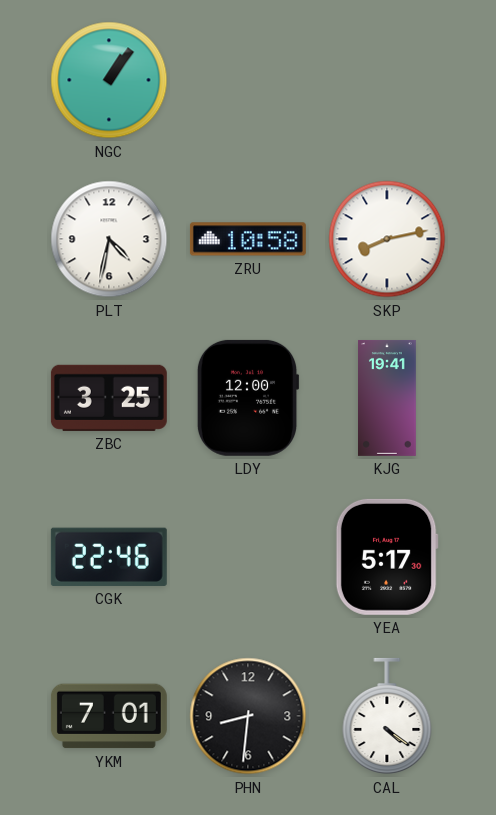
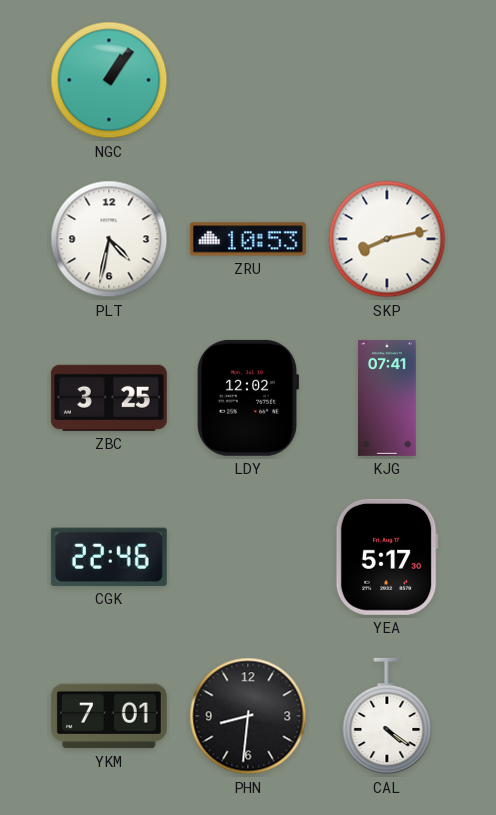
ZRU: 10:58 -> 10:53
LDY: 12:00 -> 12:02
KJG: 19:41 -> 07:41
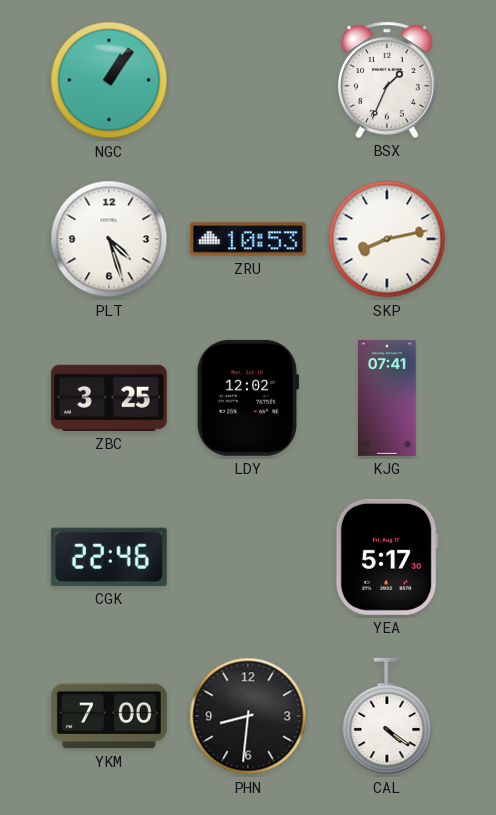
BSX: none -> 1:34
PLT: 4:32 -> 4:27
YKM: 7:01 -> 7:00
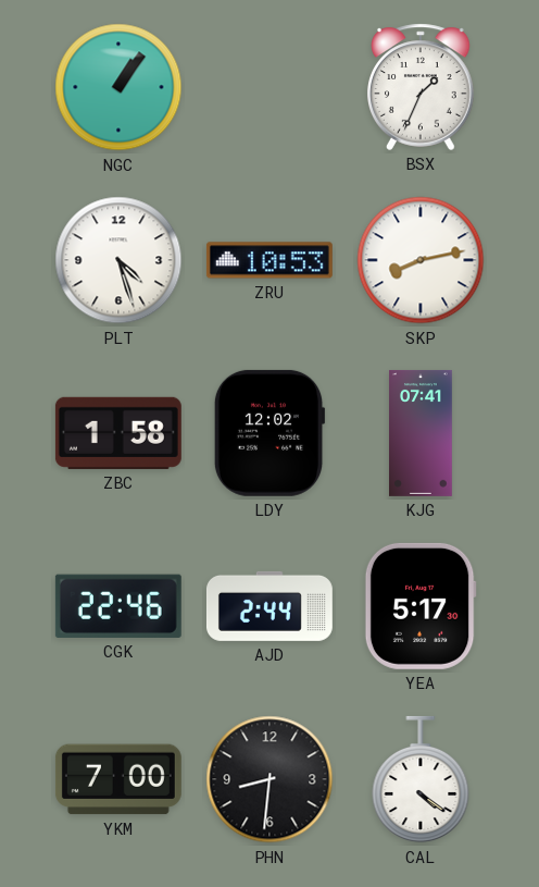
ZBC: 3:25 -> 1:58
AJD: none -> 2:44
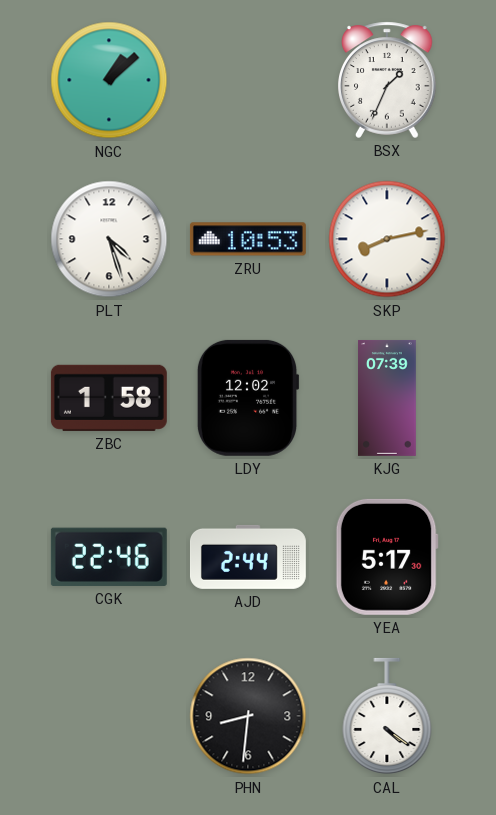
NGC: 1:06 -> 1:08
KJG: 07:41 -> 07:39
YKM: 7:00 -> none
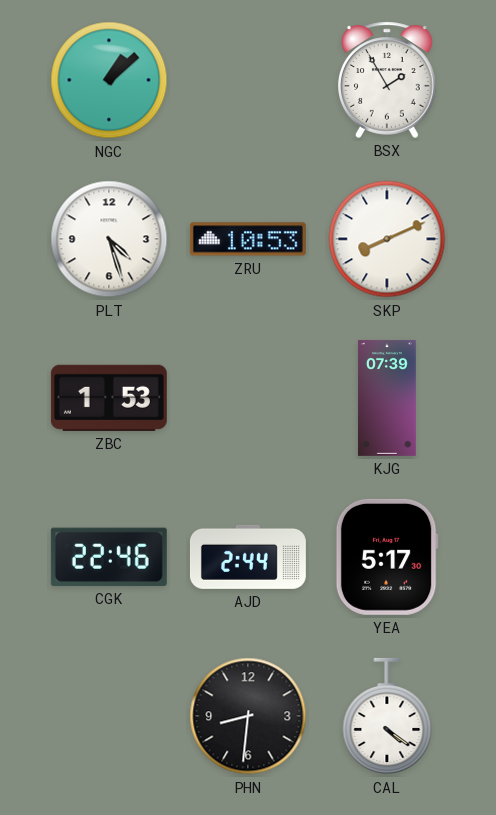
BSX: 1:34 -> 1:55
SKP: 8:13 -> 8:11
ZBC: 1:58 -> 1:53
LDY: 12:02 -> none
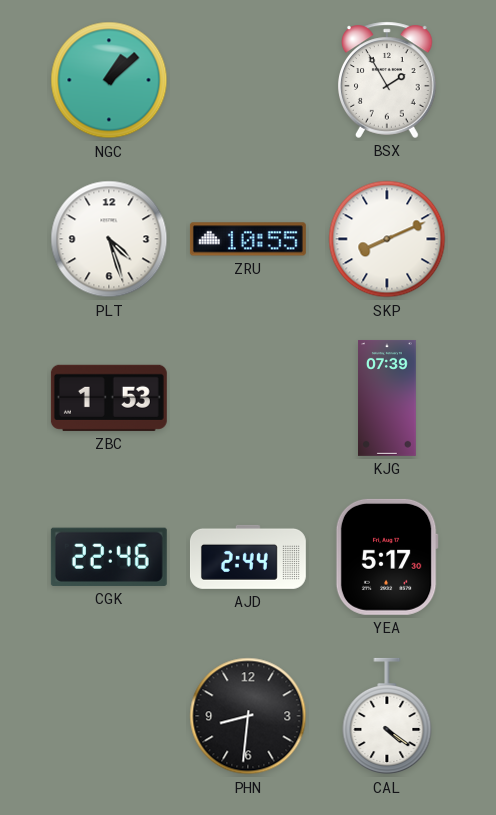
ZRU: 10:53 -> 10:55
